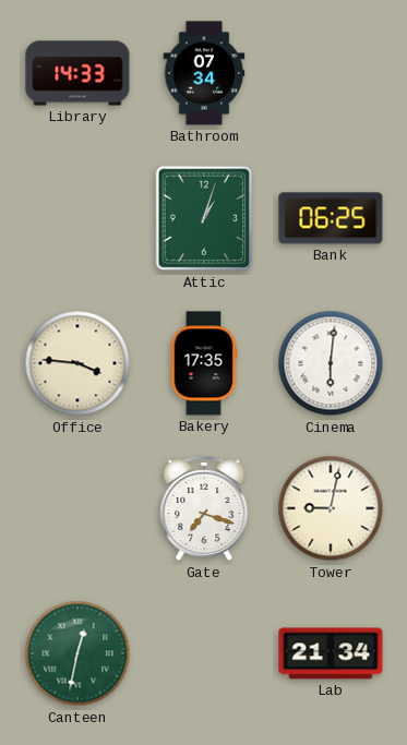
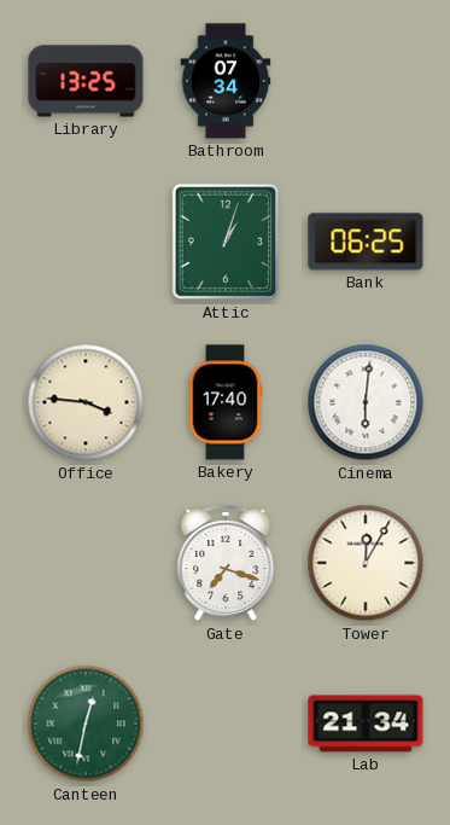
Library: 14:33 -> 13:25
Bakery: 17:35 -> 17:40
Tower: 9:02 -> 12:05
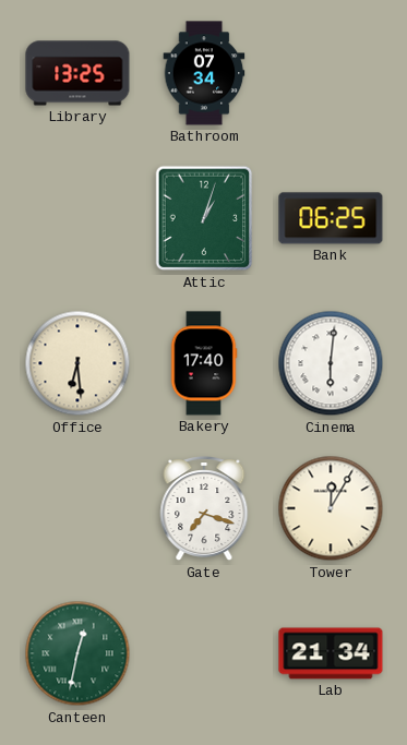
Office: 3:46 -> 6:29
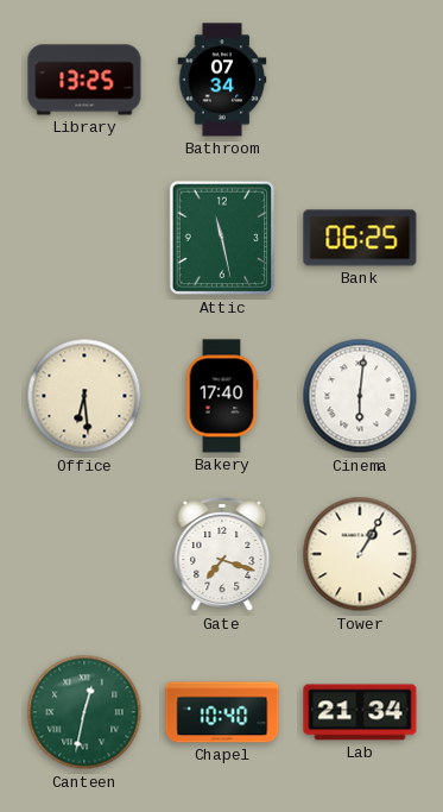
Attic: 1:03 -> 11:28
Tower: 12:05 -> 1:05
Chapel: none -> 10:40
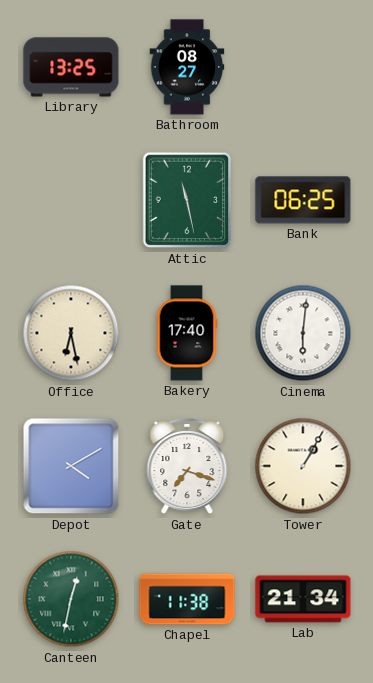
Bathroom: 07:34 -> 08:27
Office: 6:29 -> 6:28
Depot: none -> 4:10
Chapel: 10:40 -> 11:38
